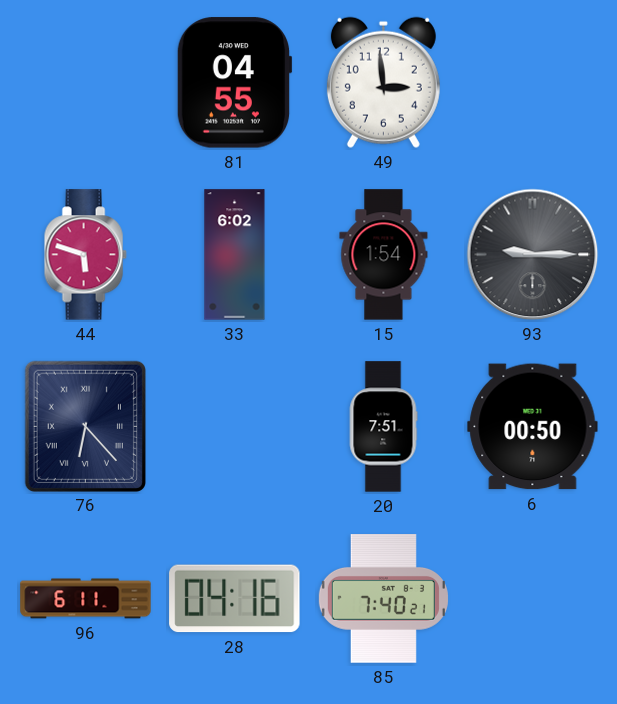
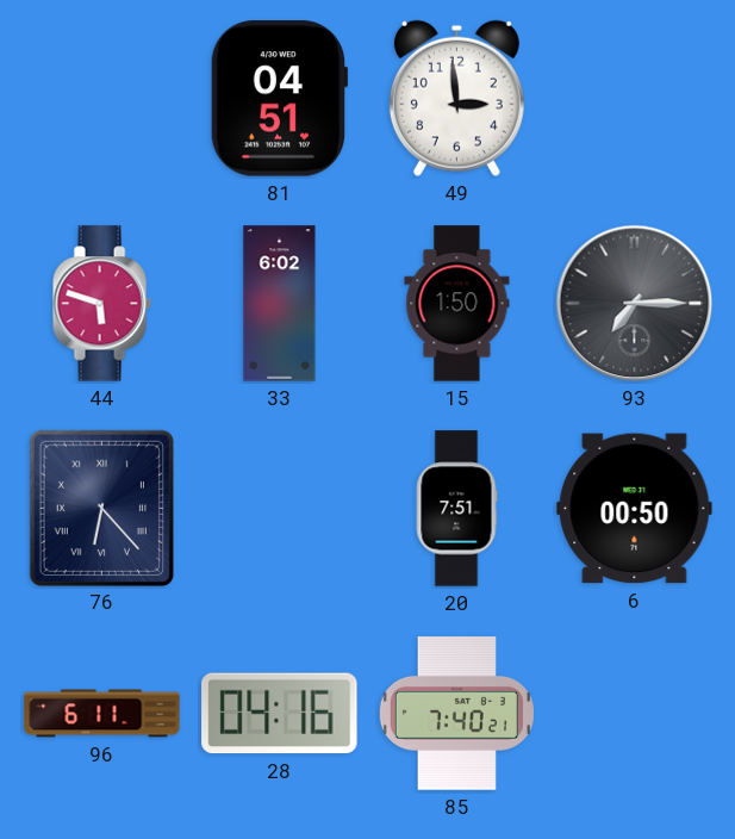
81: 04:55 -> 04:51
15: 1:54 -> 1:50
93: 9:15 -> 7:15
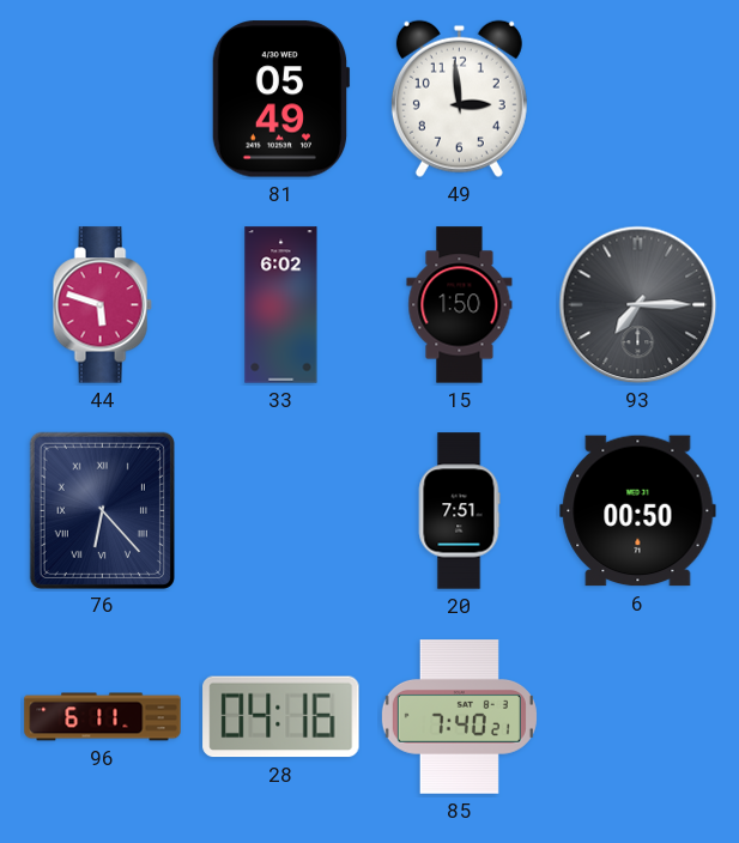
81: 04:51 -> 05:49
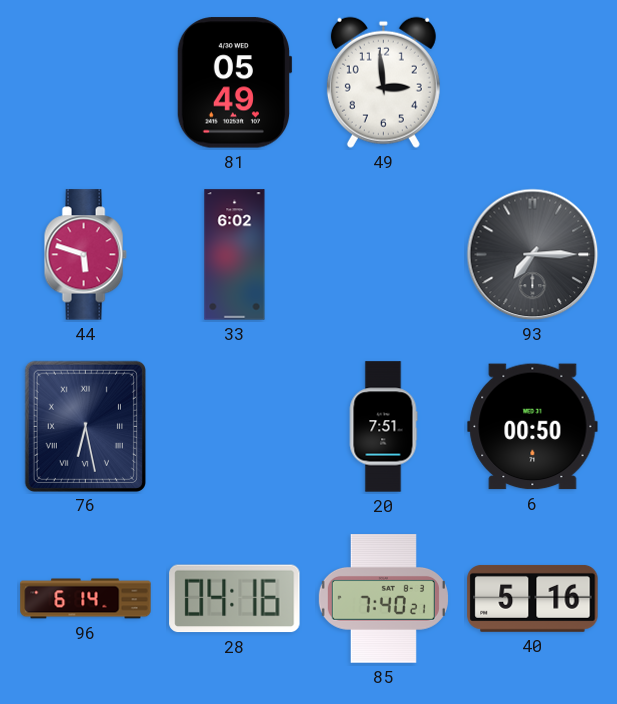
15: 1:50 -> none
76: 6:23 -> 6:28
96: 6:11 -> 6:14
40: none -> 5:16
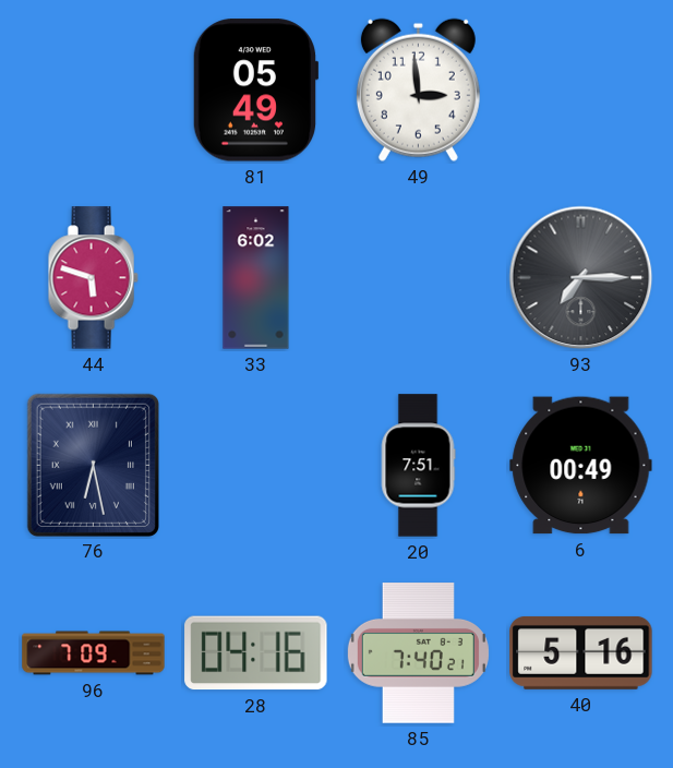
6: 00:50 -> 00:49
96: 6:14 -> 7:09
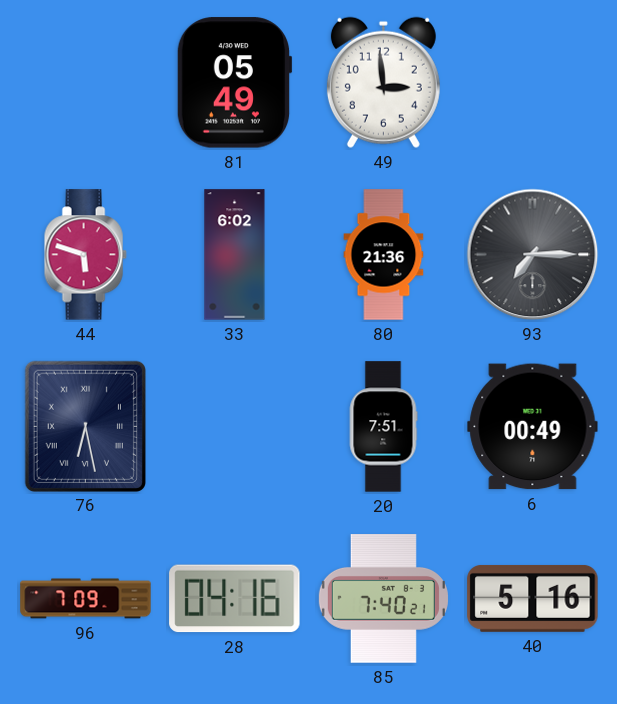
80: none -> 21:36
